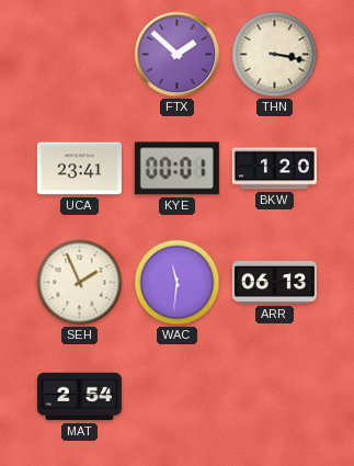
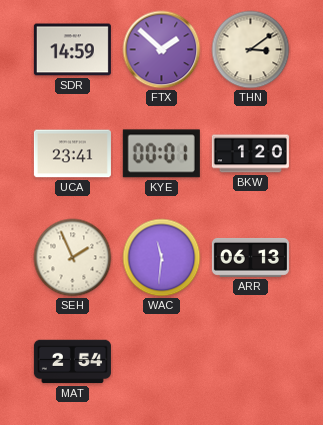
SDR: none -> 14:59
THN: 3:17 -> 3:09
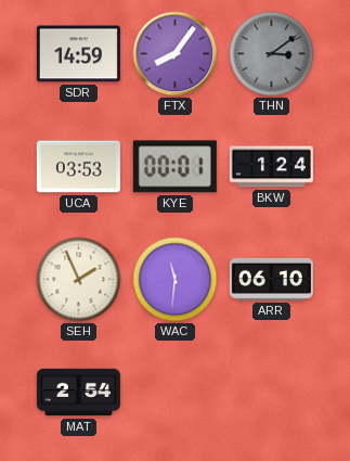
FTX: 1:52 -> 8:06
THN dial: cream -> grey
UCA: 23:41 -> 03:53
BKW: 1:20 -> 1:24
ARR: 06:13 -> 06:10
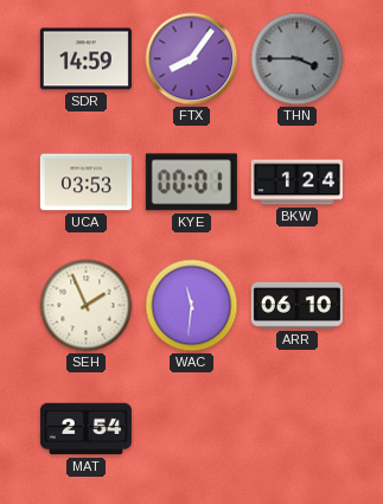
THN: 3:09 -> 3:45
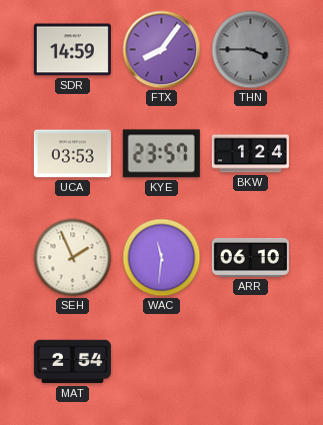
KYE: 00:01 -> 23:57
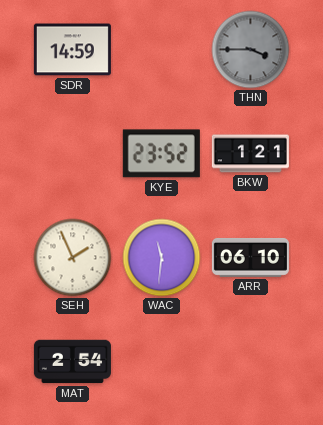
FTX: 8:06 -> none
UCA: 03:53 -> none
KYE: 23:57 -> 23:52
BKW: 1:24 -> 1:21
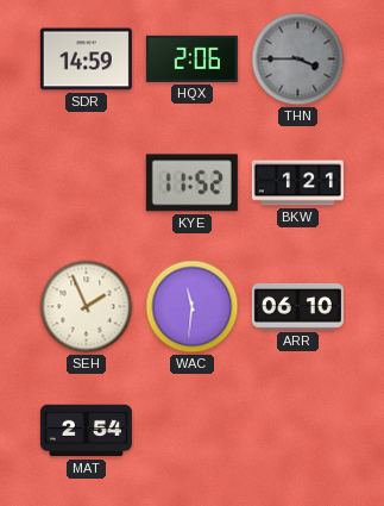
HQX: none -> 2:06
KYE: 23:52 -> 11:52
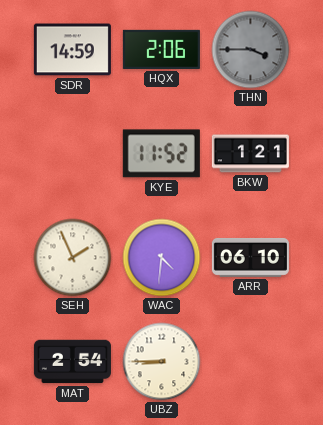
WAC: 11:31 -> 4:31
UBZ: none -> 8:45
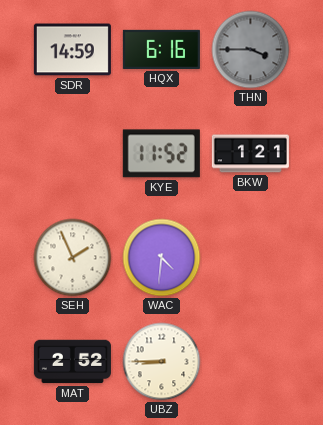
HQX: 2:06 -> 6:16
ARR: 06:10 -> none
MAT: 2:54 -> 2:52
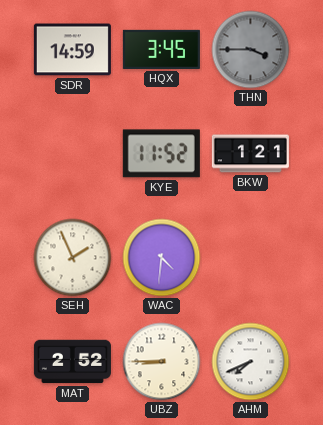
HQX: 6:16 -> 3:45
AHM: none -> 7:41
